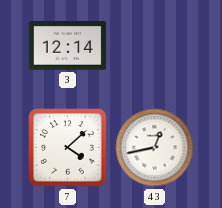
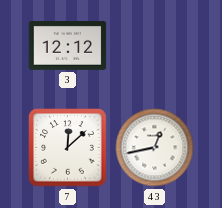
3: 12:14 -> 12:12
7: 4:08 -> 12:08
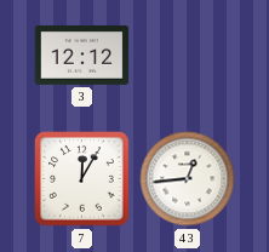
7: 12:08 -> 12:05
43: 12:43 -> 12:44
